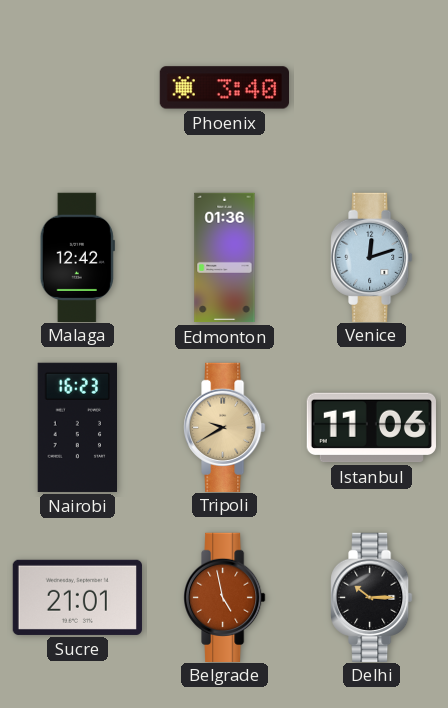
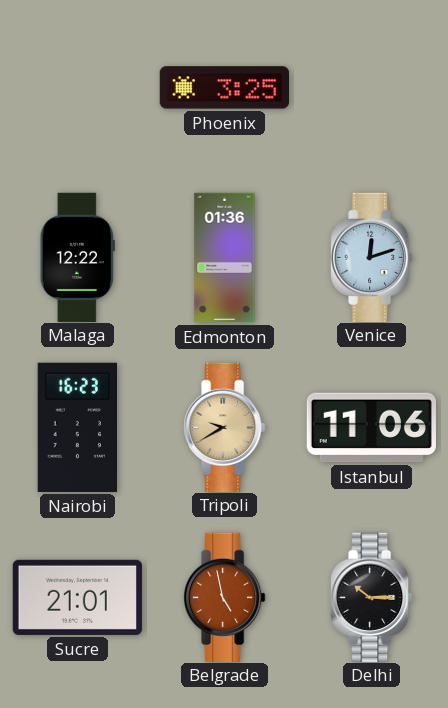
Phoenix: 3:40 -> 3:25
Malaga: 12:42 -> 12:22
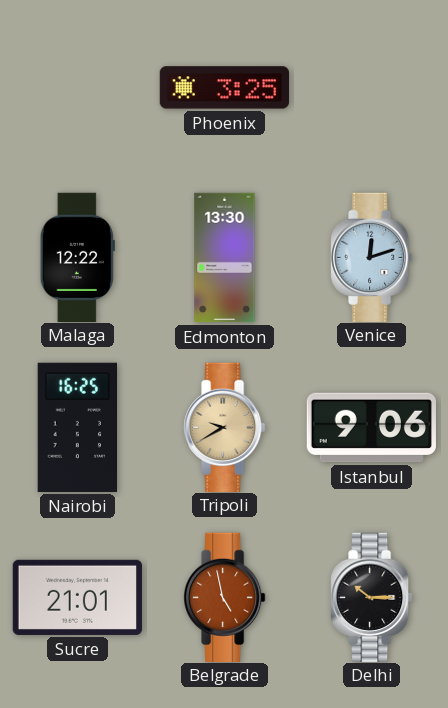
Edmonton: 01:36 -> 13:30
Nairobi: 16:23 -> 16:25
Istanbul: 11:06 -> 9:06
